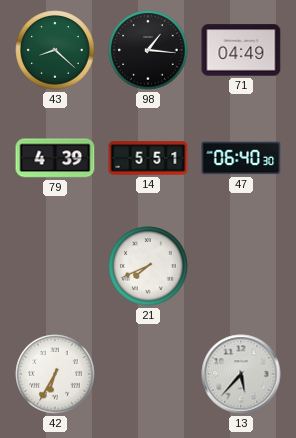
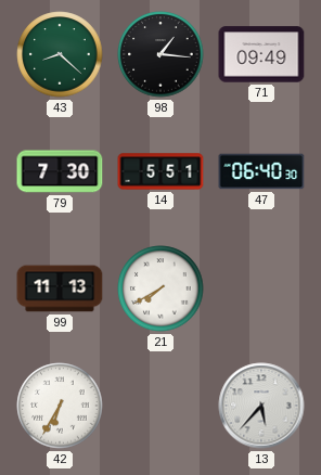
71: 04:49 -> 09:49
79: 4:39 -> 7:30
99: none -> 11:13
21: 7:41 -> 7:40
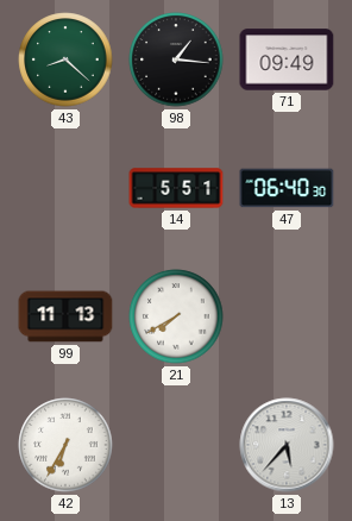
79: 7:30 -> none
